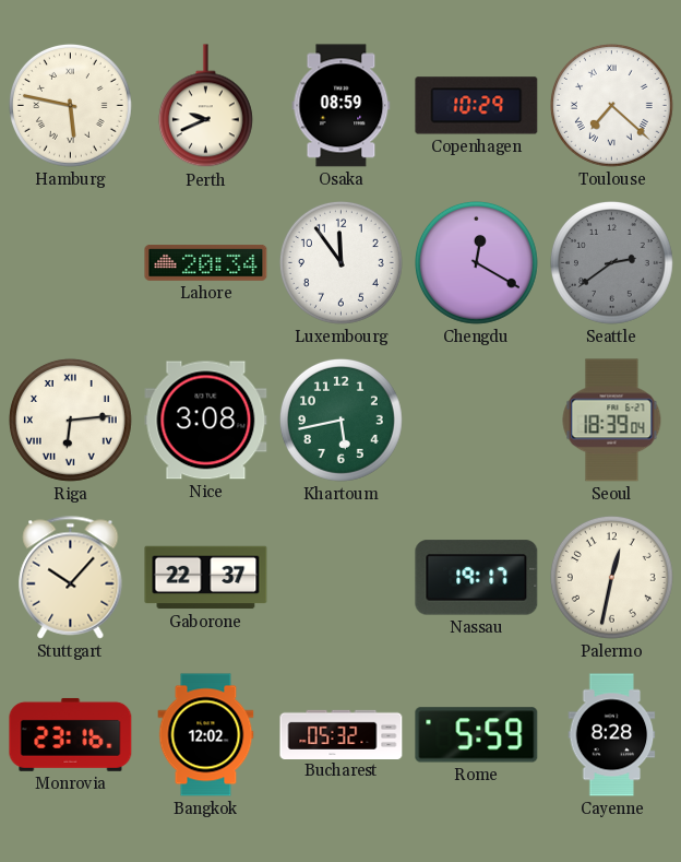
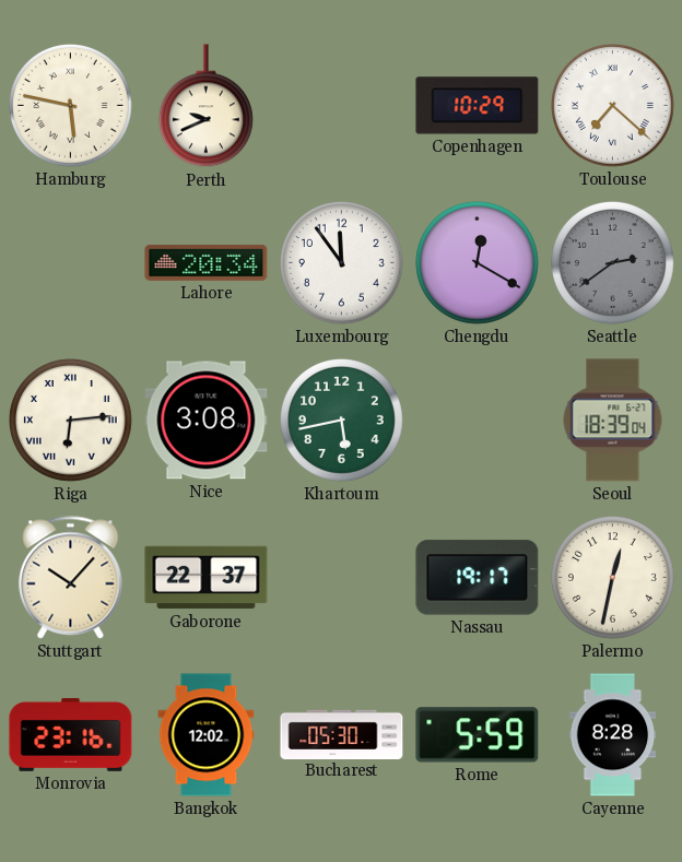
Osaka: 08:59 -> none
Bucharest: 05:32 -> 05:30
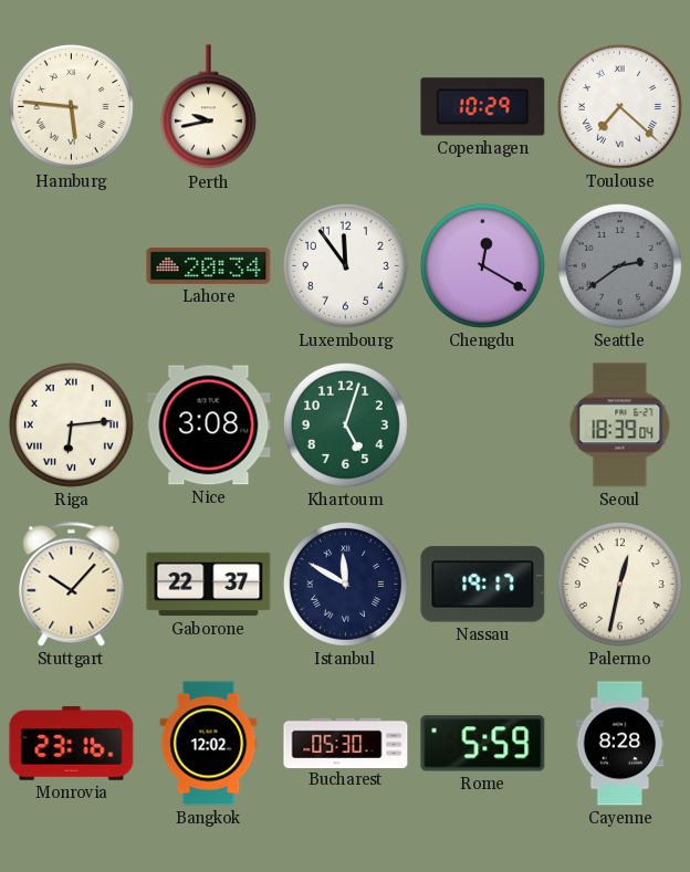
Hamburg: 5:47 -> 5:46
Perth: 9:41 -> 9:43
Khartoum: 5:43 -> 5:03
Istanbul: none -> 11:50
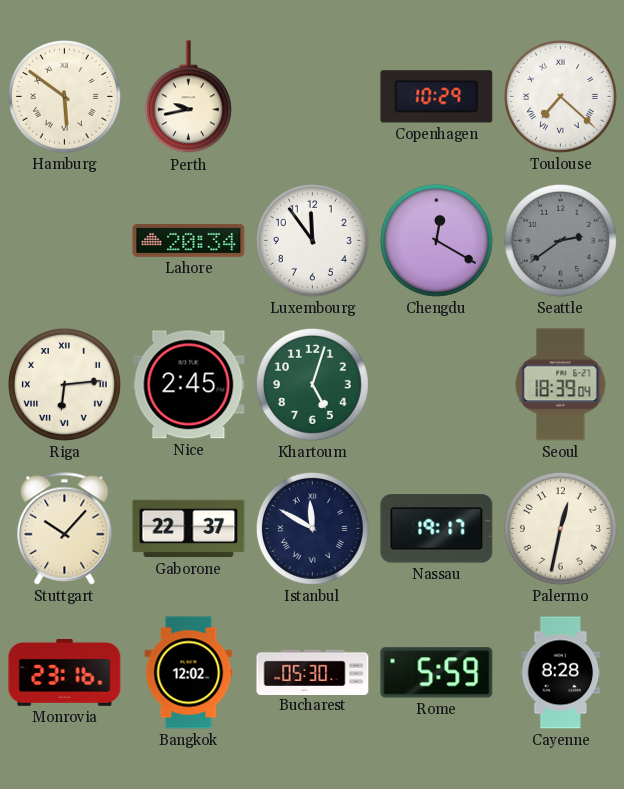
Hamburg: 5:46 -> 5:51
Nice: 3:08 -> 2:45
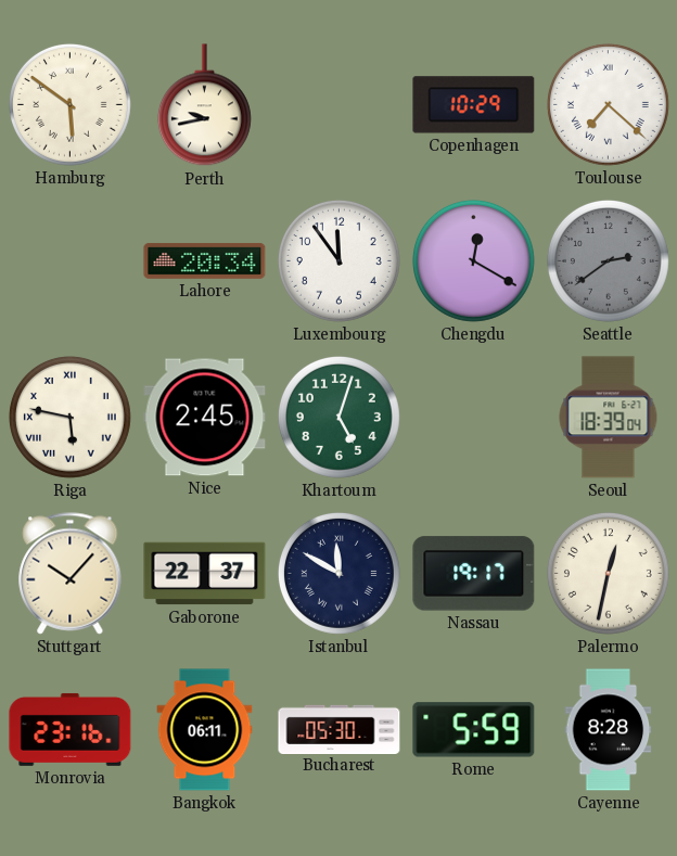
Riga: 6:14 -> 5:47
Bangkok: 12:02 -> 06:11
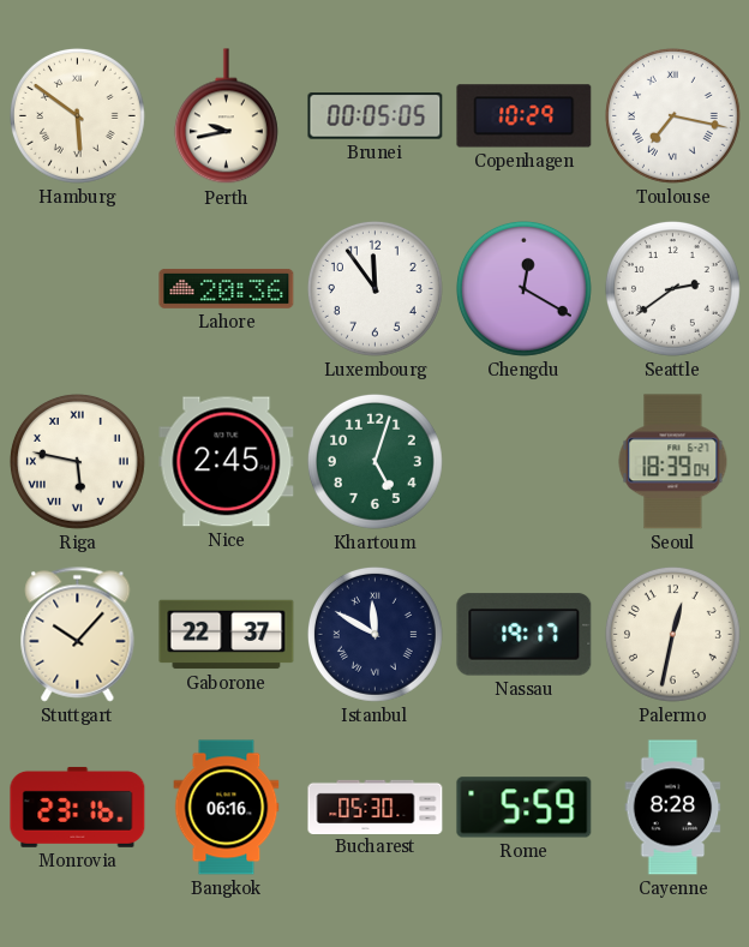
Brunei: none -> 00:05
Toulouse: 7:22 -> 7:17
Lahore: 20:34 -> 20:36
Seattle dial: grey -> white
Bangkok: 06:11 -> 06:16
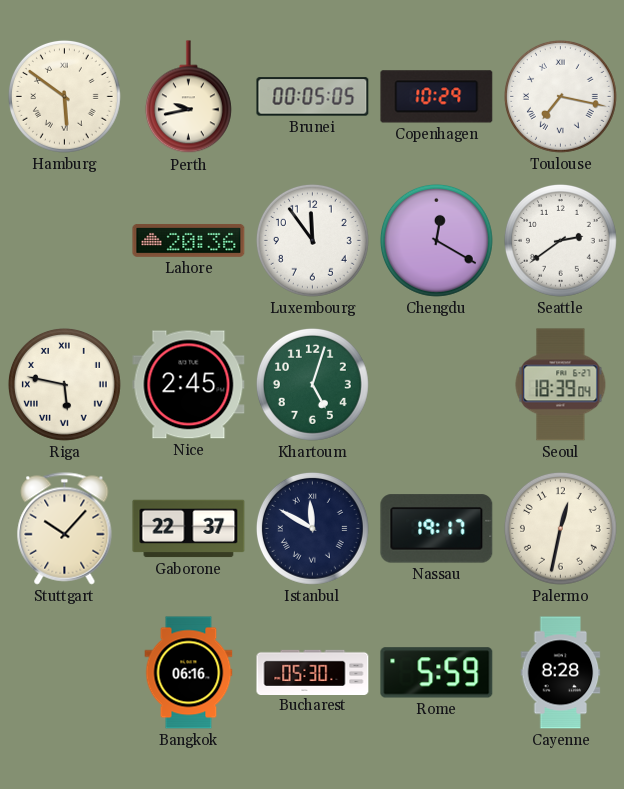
Monrovia: 23:16 -> none
